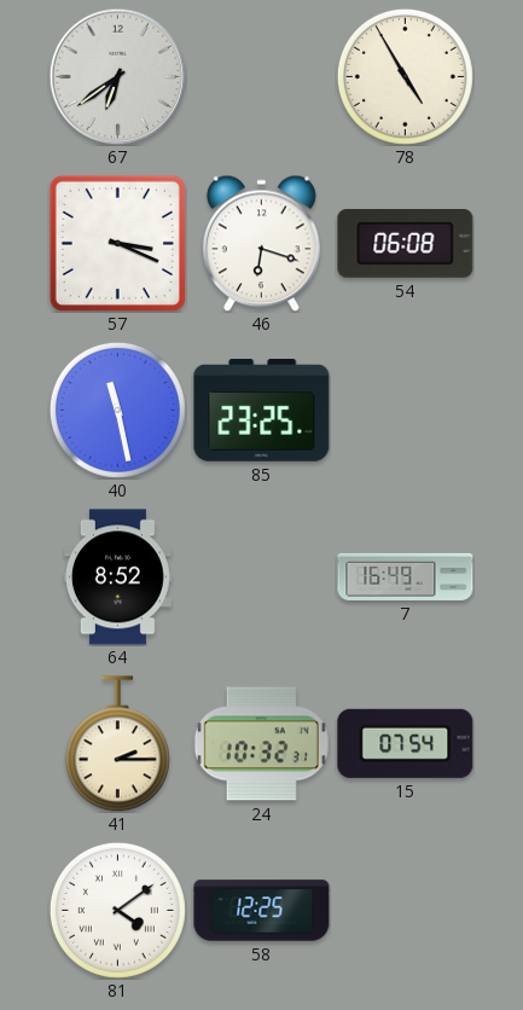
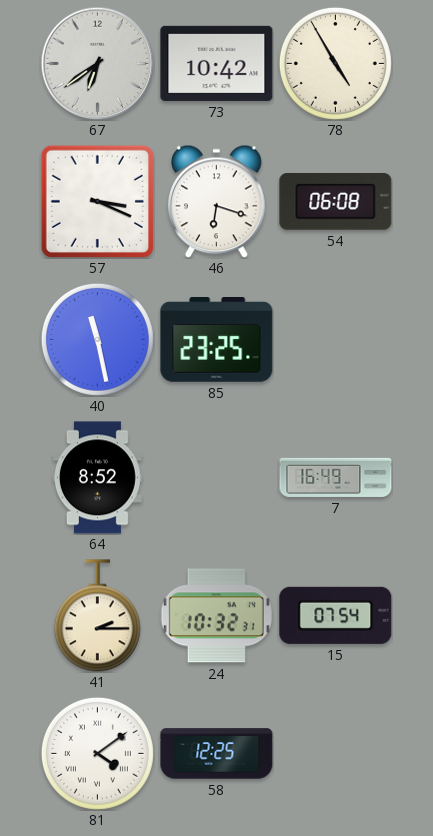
73: none -> 10:42
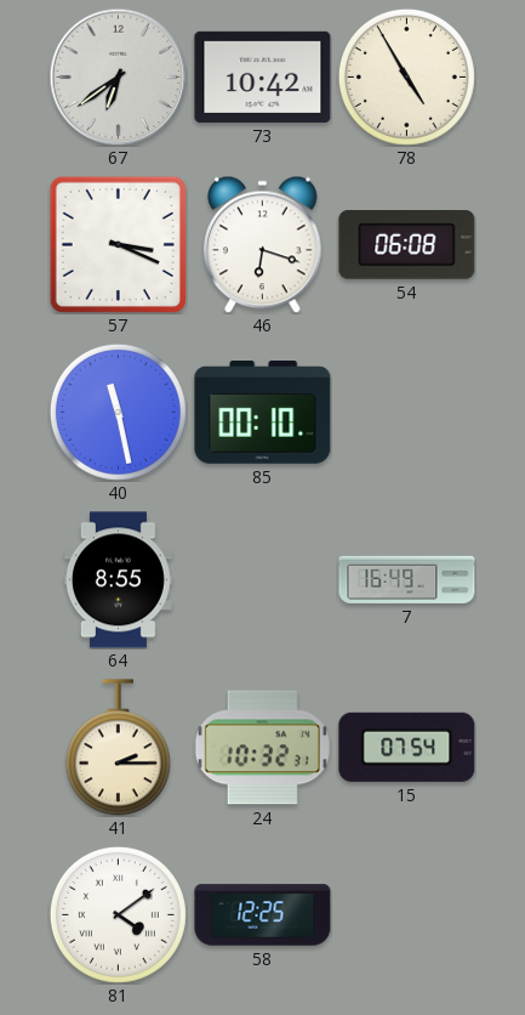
85: 23:25 -> 00:10
64: 8:52 -> 8:55
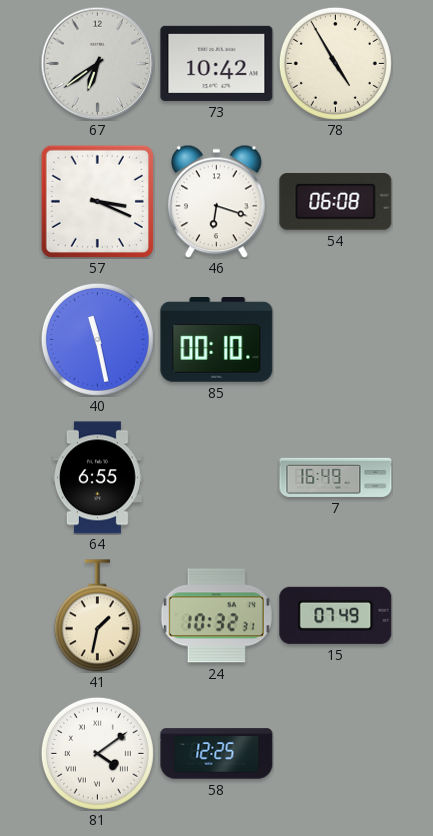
64: 8:55 -> 6:55
41: 2:15 -> 1:32
15: 07:54 -> 07:49
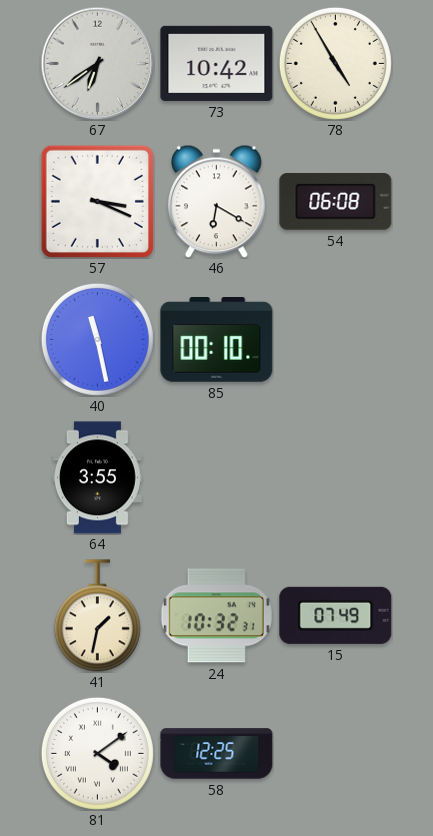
46: 6:18 -> 6:20
64: 6:55 -> 3:55
7: 16:49 -> none
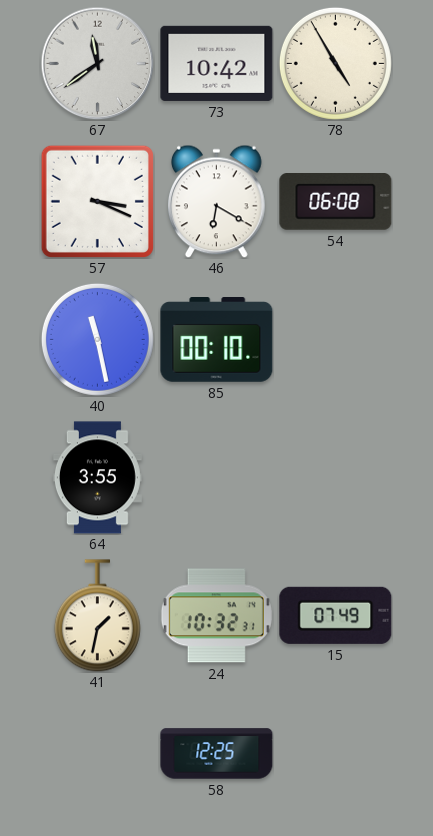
67: 6:39 -> 11:39
81: 4:09 -> none
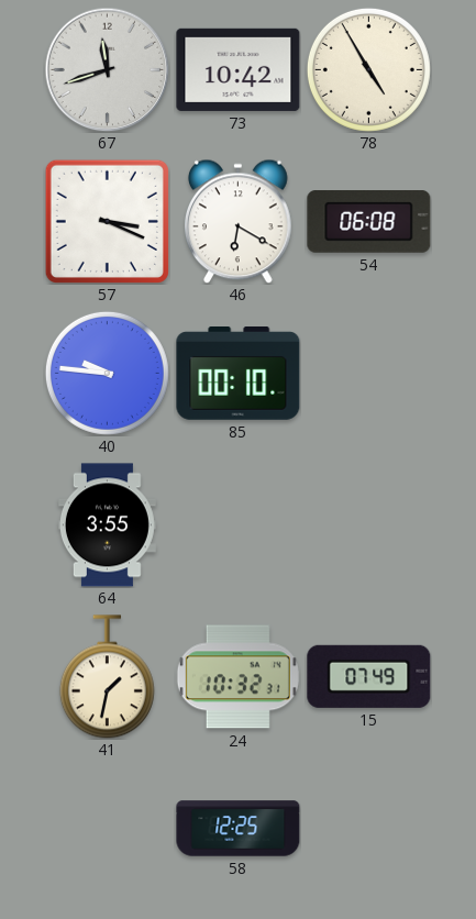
67: 11:39 -> 11:42
40: 11:28 -> 9:46
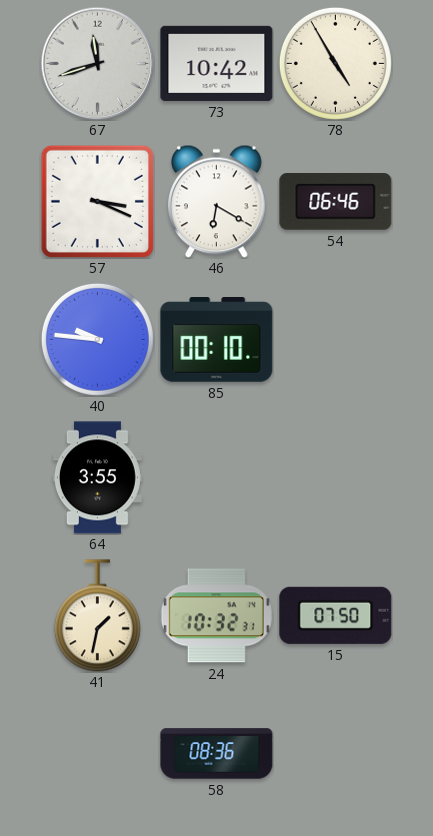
54: 06:08 -> 06:46
15: 07:49 -> 07:50
58: 12:25 -> 08:36
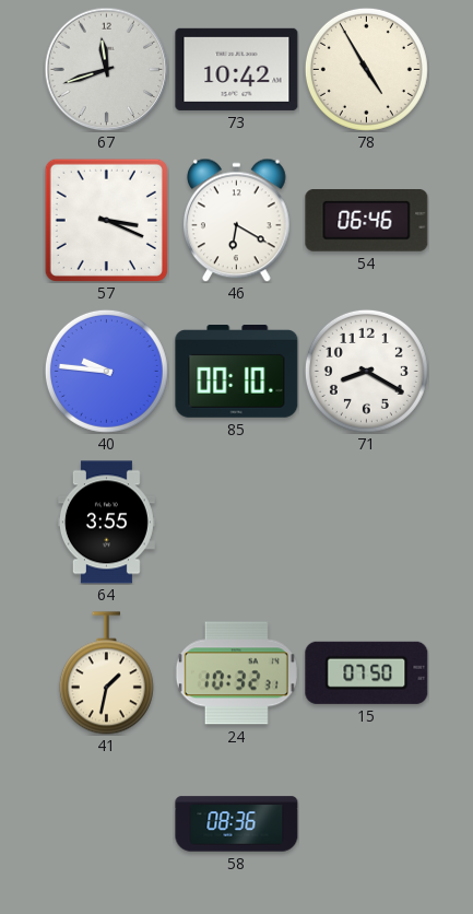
71: none -> 8:20
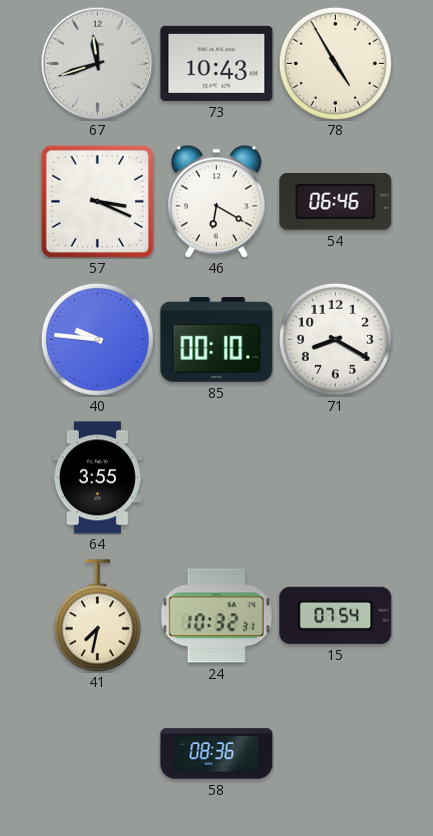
73: 10:42 -> 10:43
41: 1:32 -> 7:32
15: 07:50 -> 07:54
